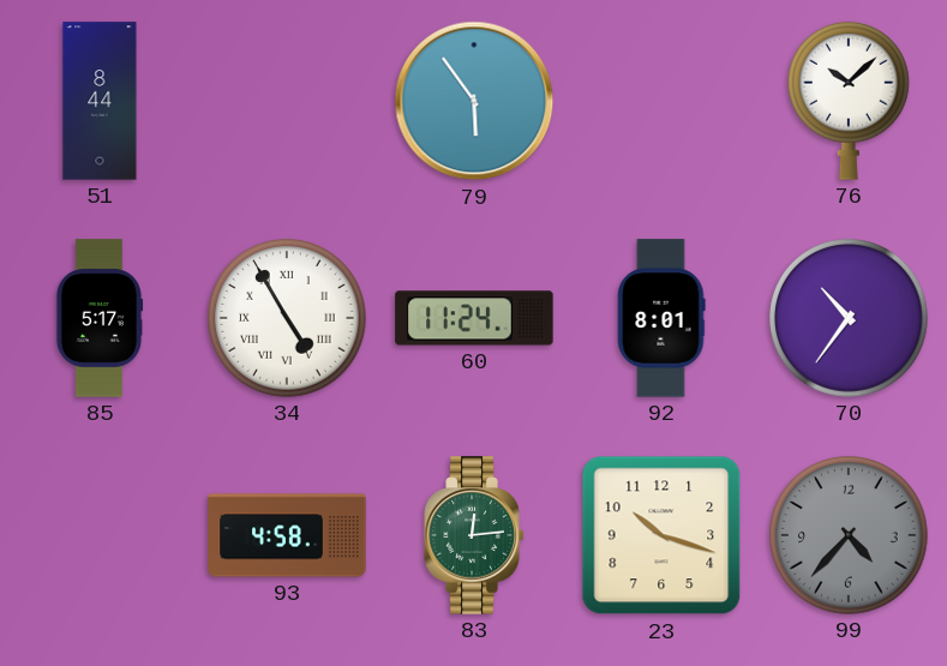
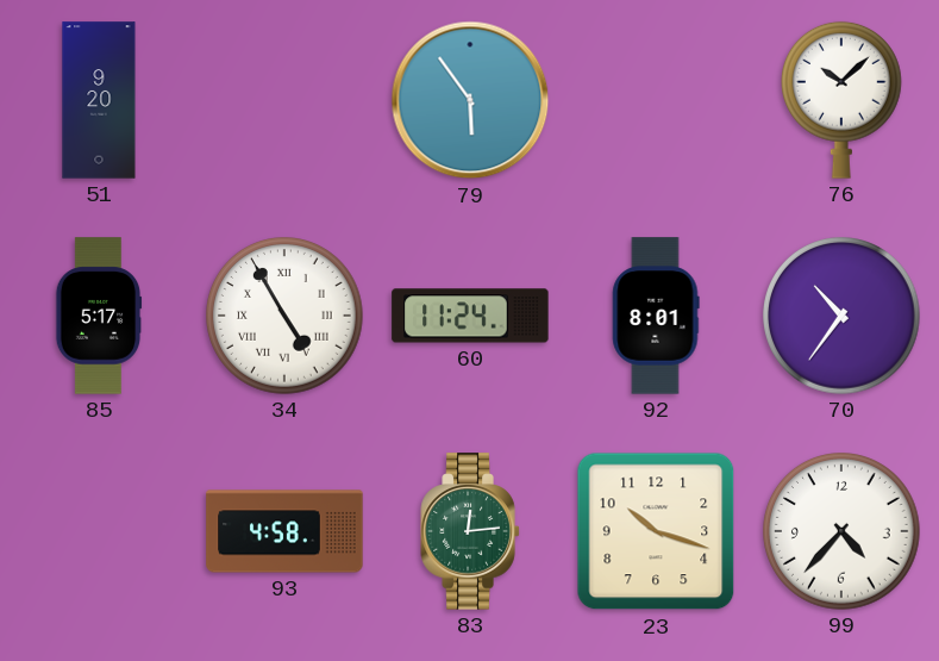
51: 8:44 -> 9:20
99 dial: grey -> white
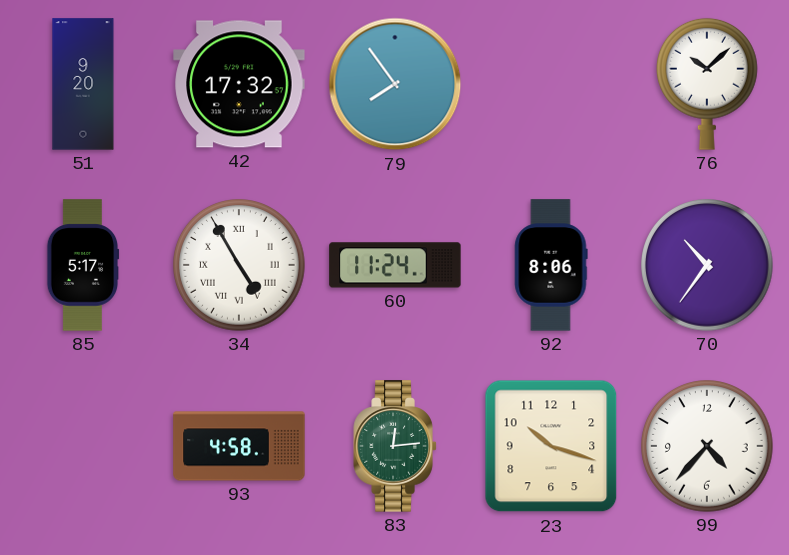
42: none -> 17:32
79: 5:54 -> 7:54
92: 8:01 -> 8:06
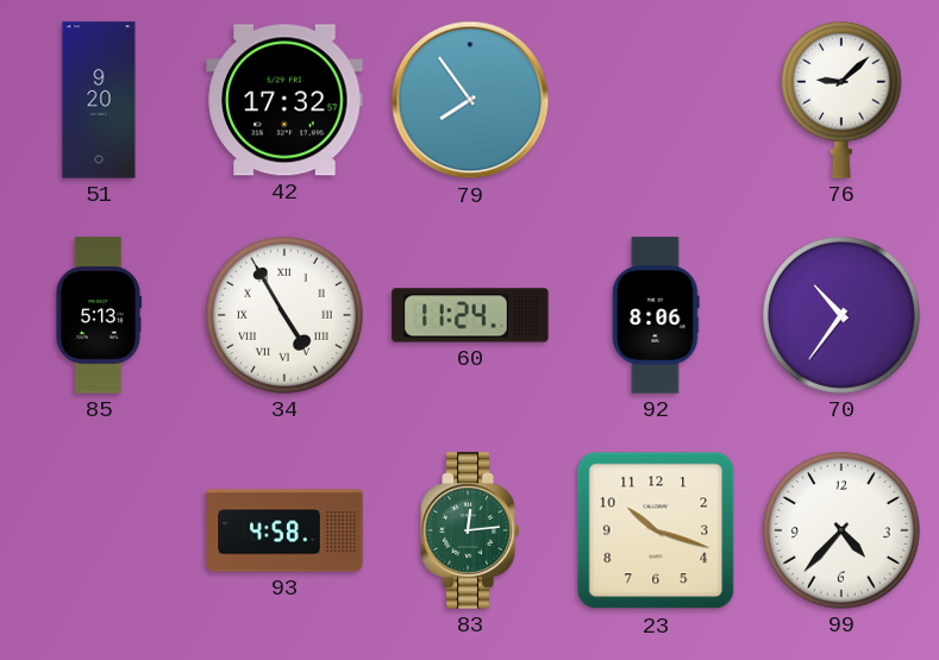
76: 10:08 -> 9:08
85: 5:17 -> 5:13
